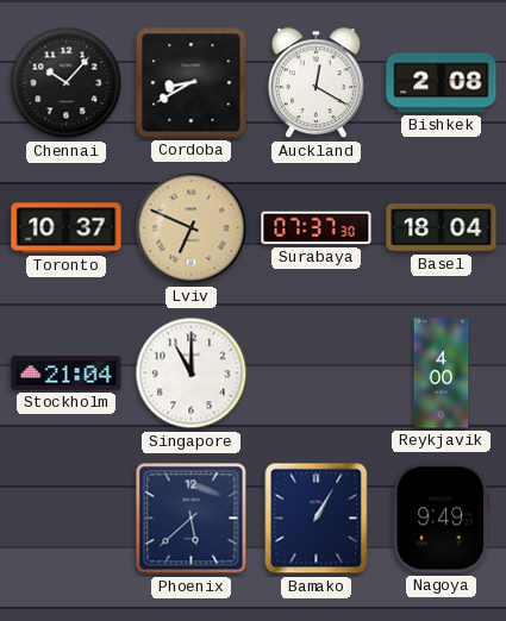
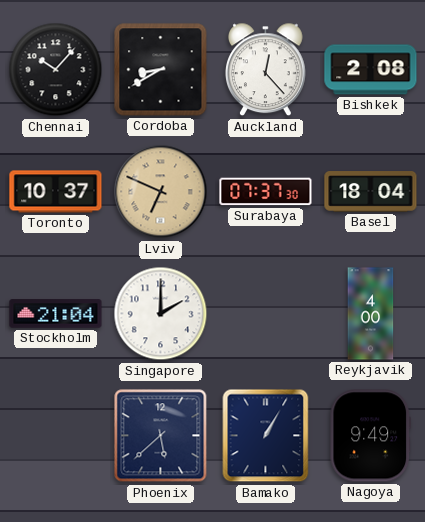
Auckland: 12:20 -> 12:23
Singapore: 11:00 -> 2:00
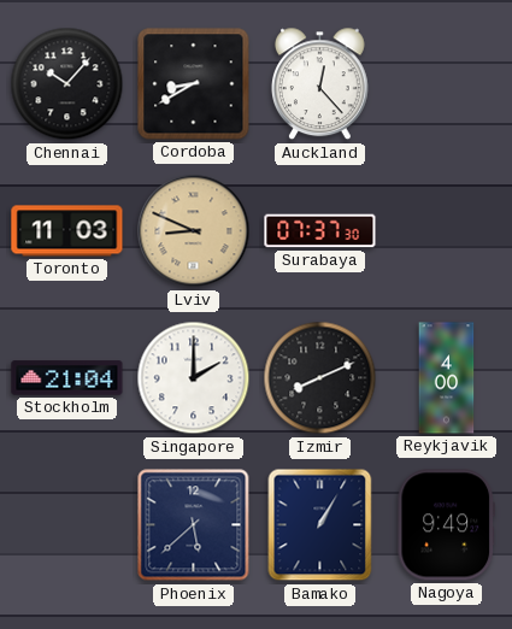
Bishkek: 2:08 -> none
Toronto: 10:37 -> 11:03
Lviv: 6:49 -> 8:49
Basel: 18:04 -> none
Izmir: none -> 8:11
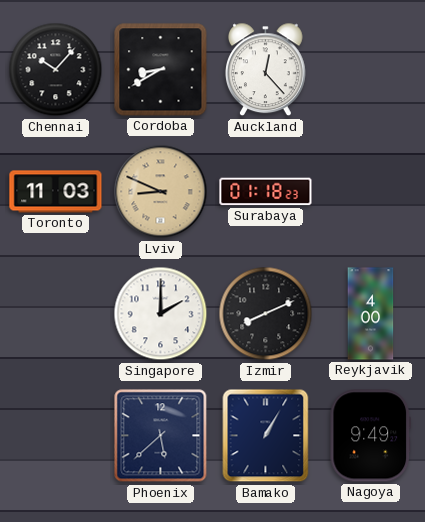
Surabaya: 07:37 -> 01:18
Stockholm: 21:04 -> none
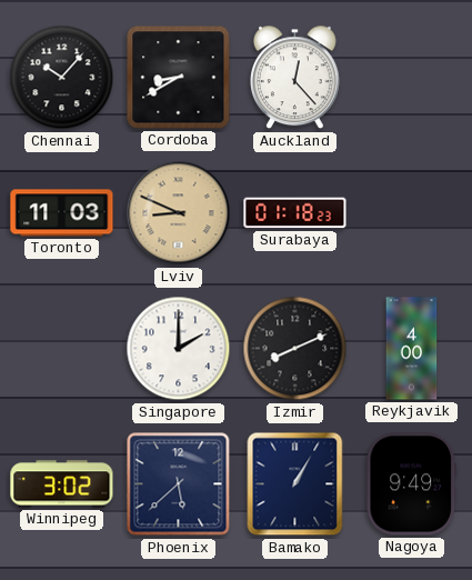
Winnipeg: none -> 3:02
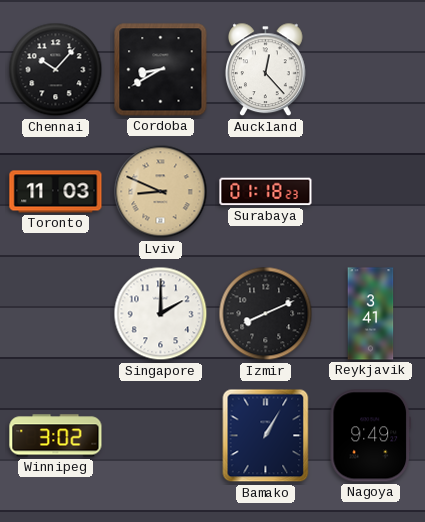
Reykjavik: 4:00 -> 3:41
Phoenix: 5:38 -> none
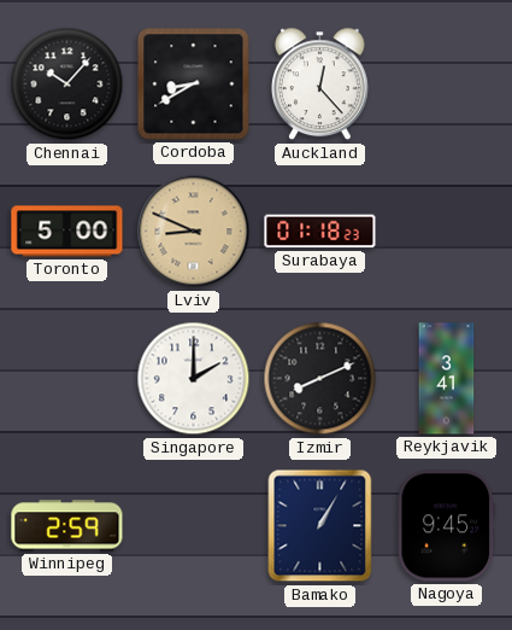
Toronto: 11:03 -> 5:00
Winnipeg: 3:02 -> 2:59
Nagoya: 9:49 -> 9:45
